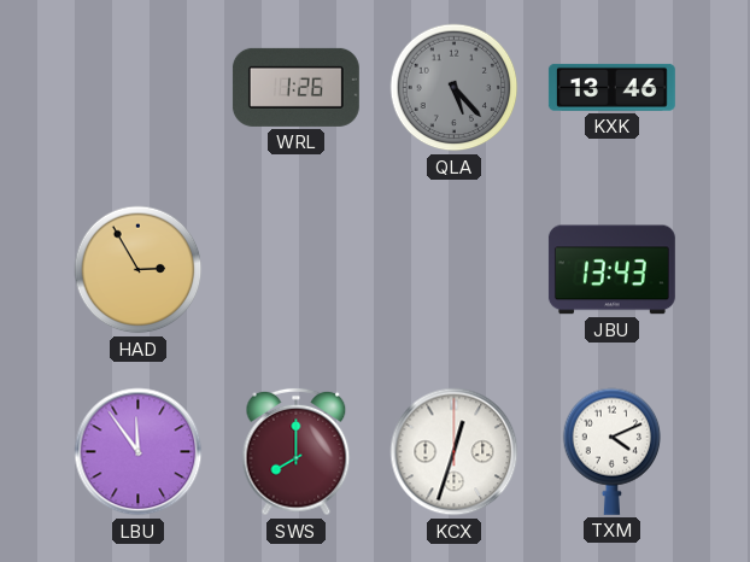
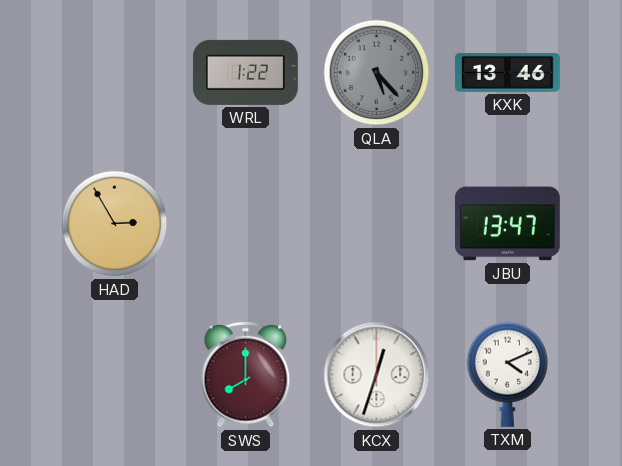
WRL: 1:26 -> 1:22
JBU: 13:43 -> 13:47
LBU: 11:54 -> none
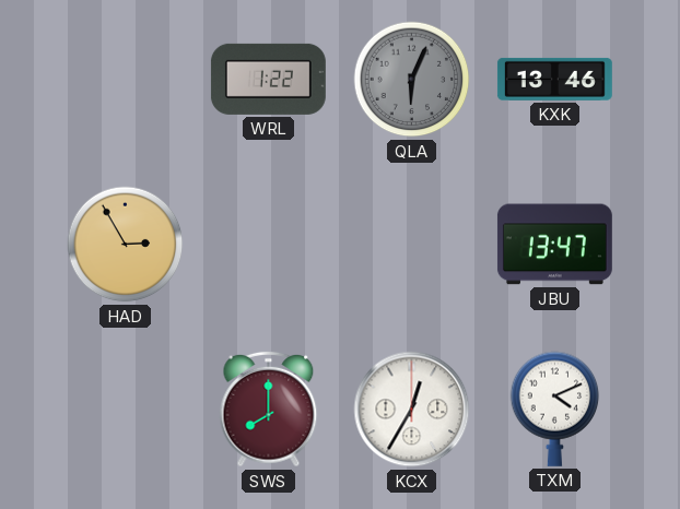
QLA: 5:23 -> 6:04
KCX: 12:33 -> 12:35
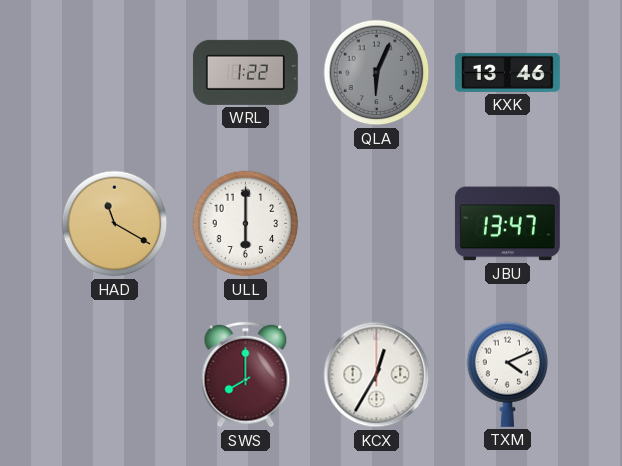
HAD: 2:55 -> 11:20
ULL: none -> 6:00
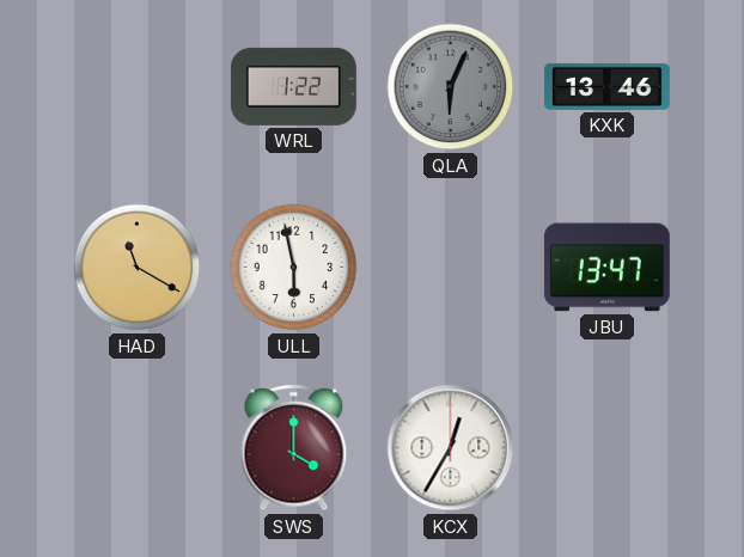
ULL: 6:00 -> 5:58
SWS: 8:00 -> 4:00
TXM: 4:11 -> none
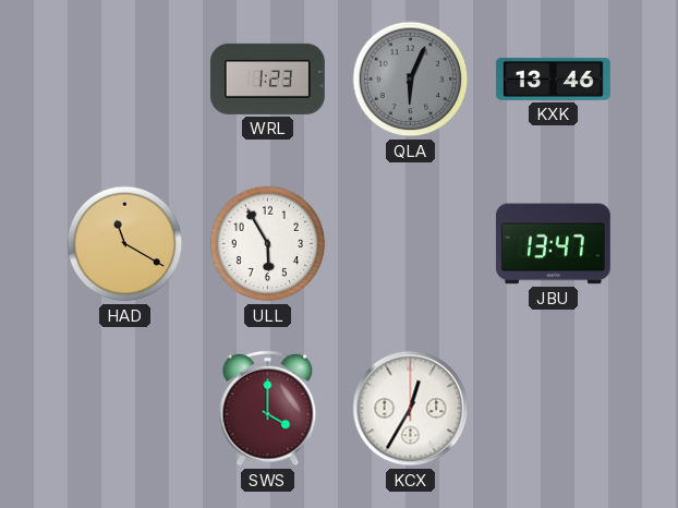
WRL: 1:22 -> 1:23
ULL: 5:58 -> 5:55
